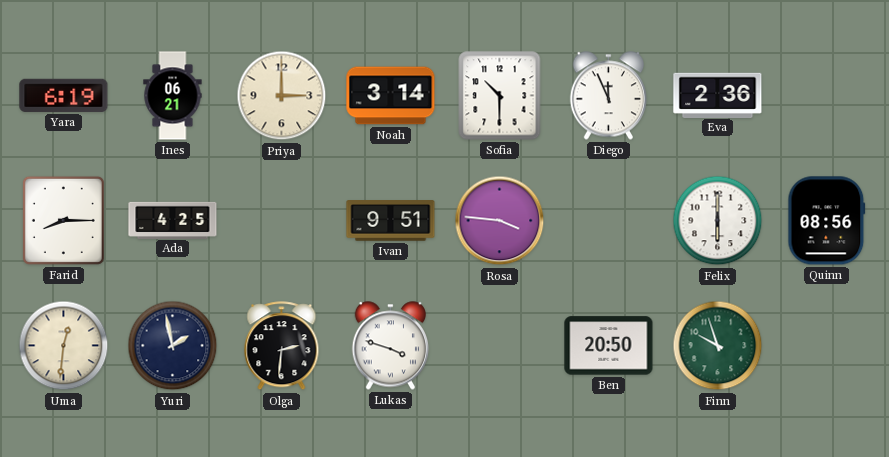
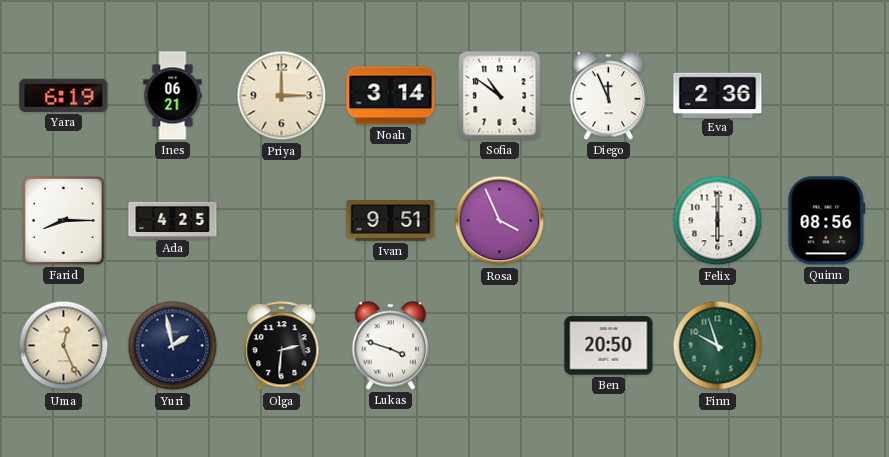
Sofia: 10:30 -> 10:51
Rosa: 3:46 -> 3:56
Uma: 12:31 -> 12:26
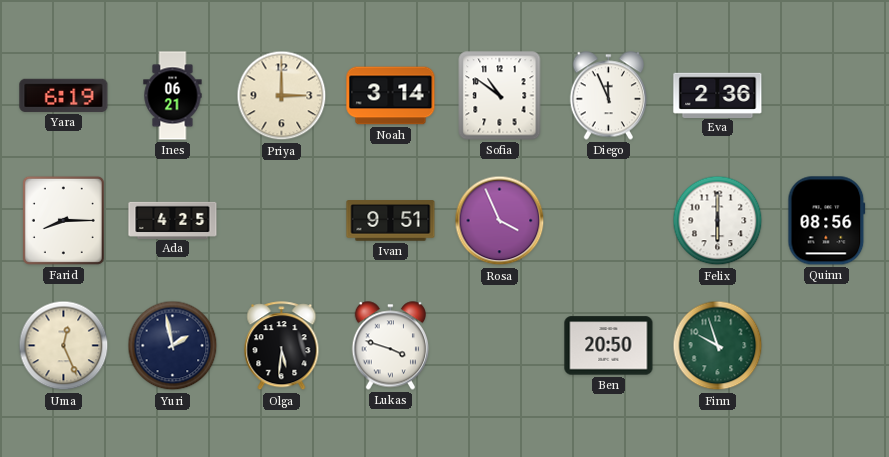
Olga: 2:31 -> 5:31
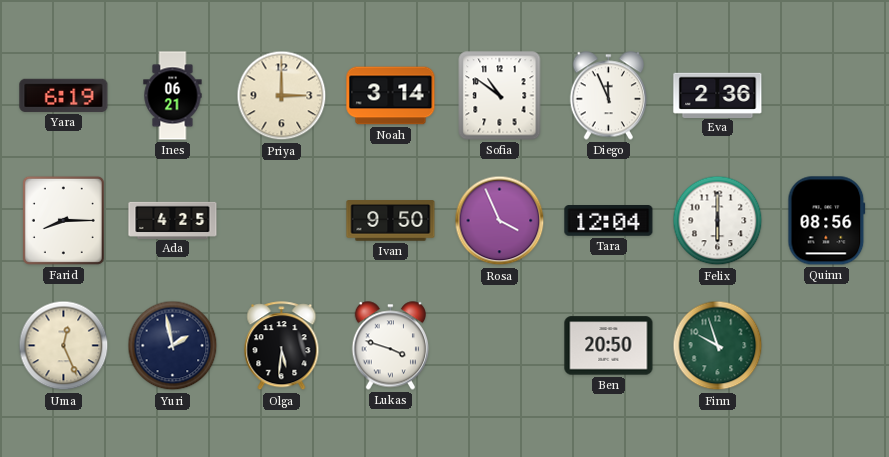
Ivan: 9:51 -> 9:50
Tara: none -> 12:04
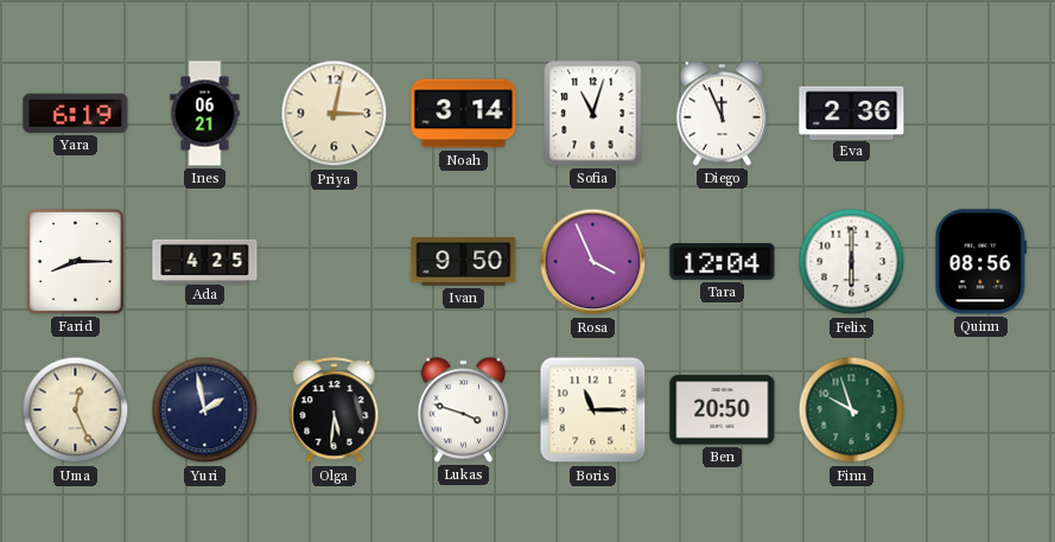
Priya: 3:00 -> 3:02
Sofia: 10:51 -> 11:03
Boris: none -> 11:15
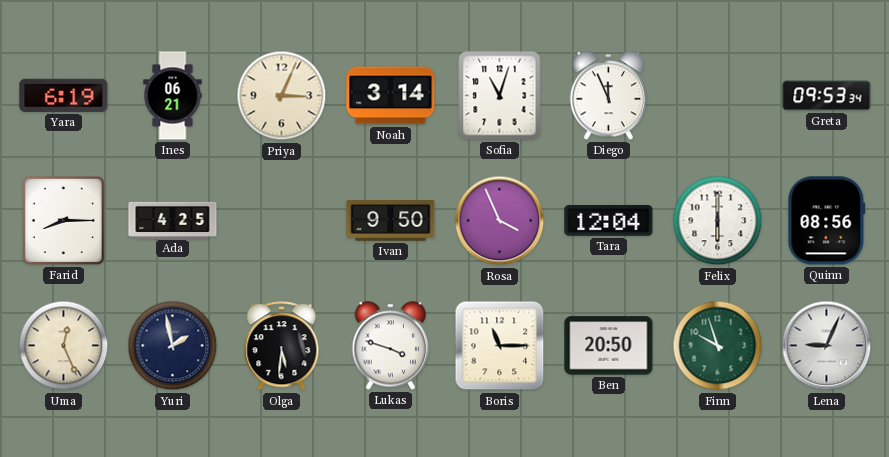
Priya: 3:02 -> 3:04
Eva: 2:36 -> none
Greta: none -> 09:53
Lena: none -> 9:04
